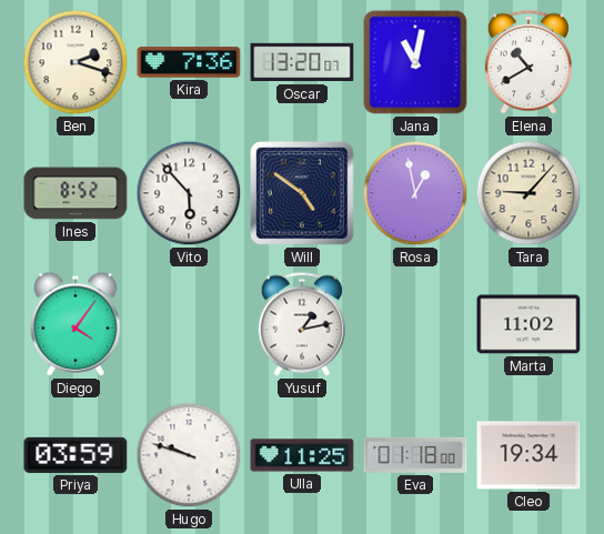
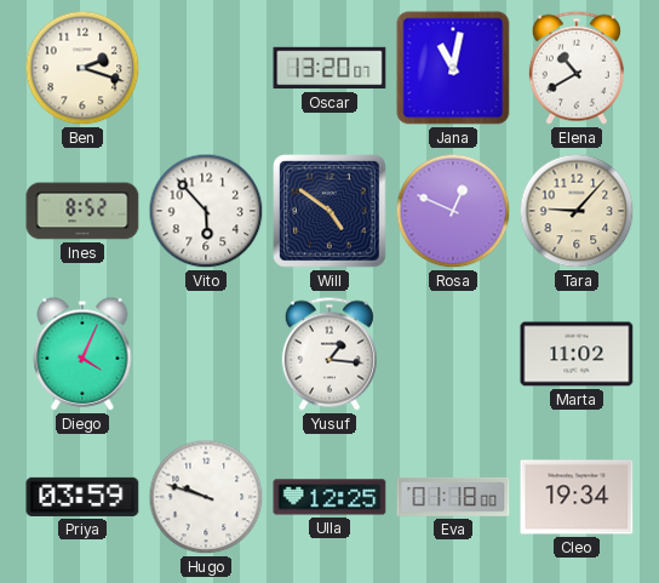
Kira: 7:36 -> none
Rosa: 12:58 -> 12:49
Diego: 4:06 -> 4:04
Yusuf: 1:13 -> 1:16
Ulla: 11:25 -> 12:25
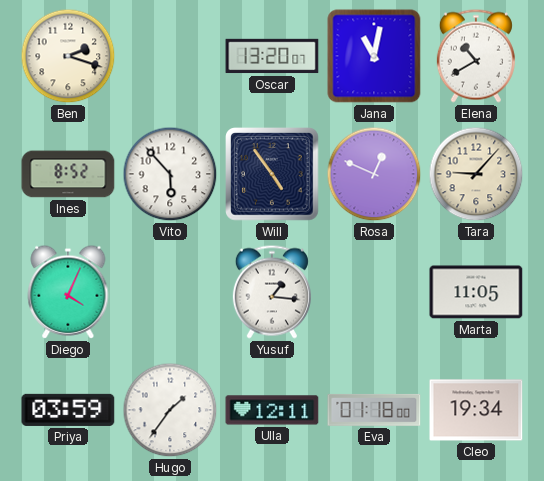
Will: 4:51 -> 4:54
Marta: 11:02 -> 11:05
Hugo: 9:48 -> 1:36
Ulla: 12:25 -> 12:11
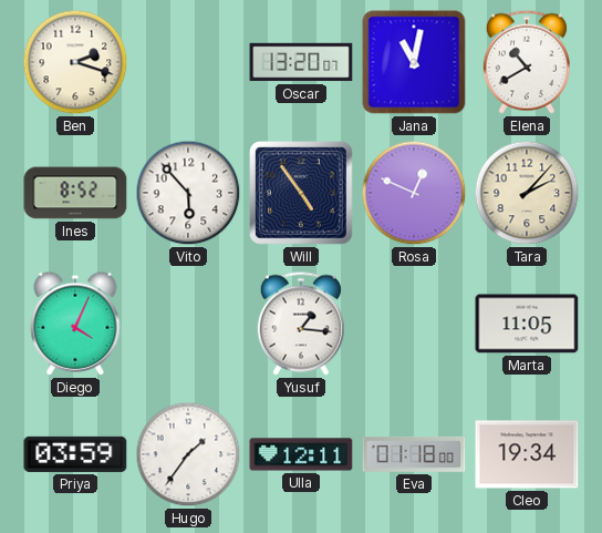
Tara: 9:07 -> 2:07
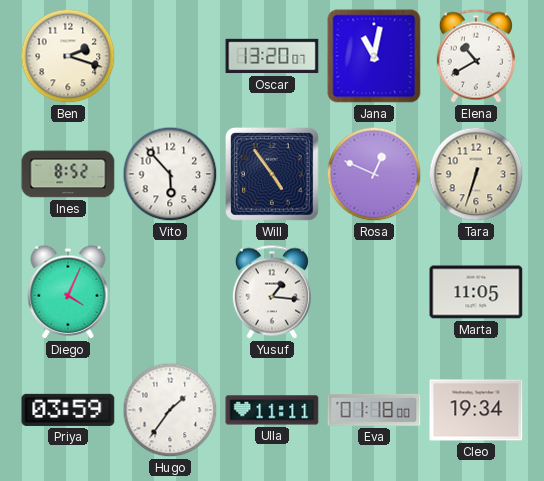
Tara: 2:07 -> 6:33
Ulla: 12:11 -> 11:11
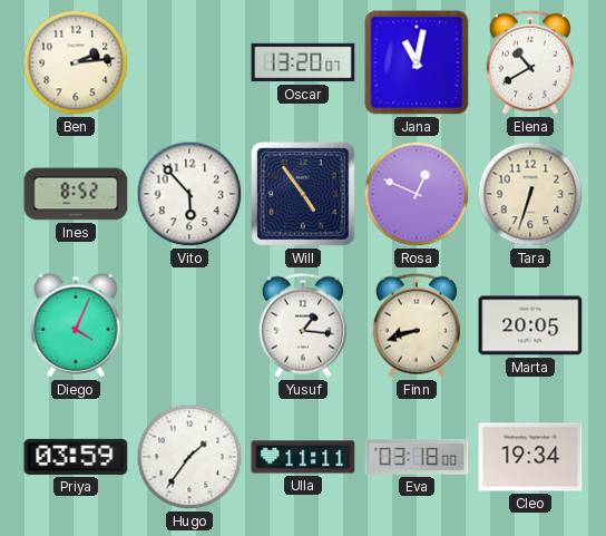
Ben: 2:18 -> 2:14
Finn: none -> 8:42
Marta: 11:05 -> 20:05
Eva: 01:18 -> 03:18
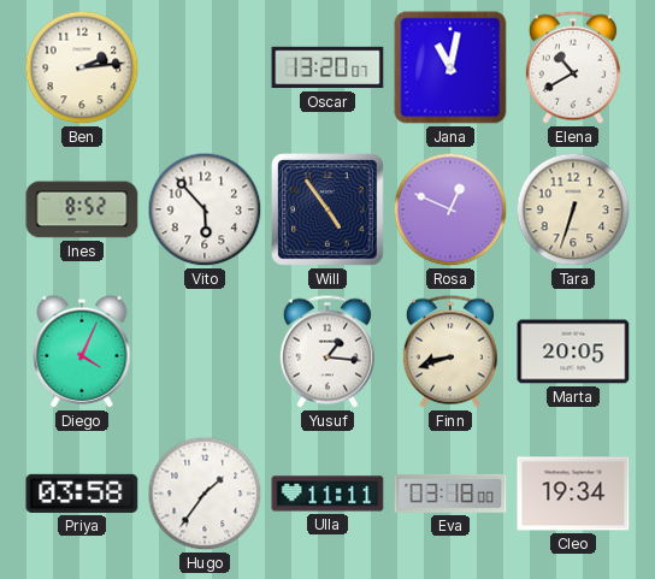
Priya: 03:59 -> 03:58
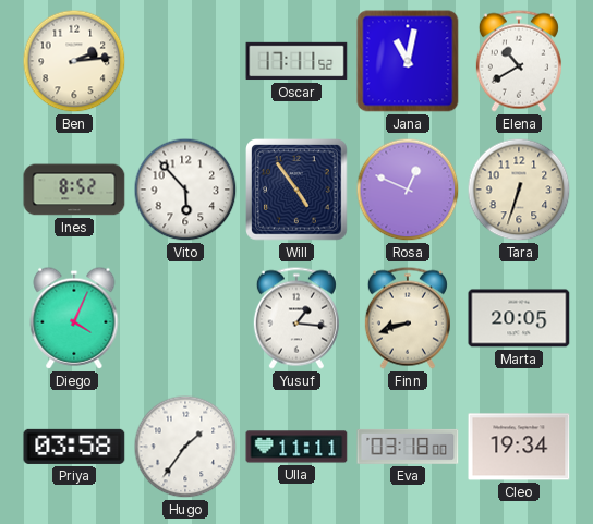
Oscar: 13:20 -> 17:11
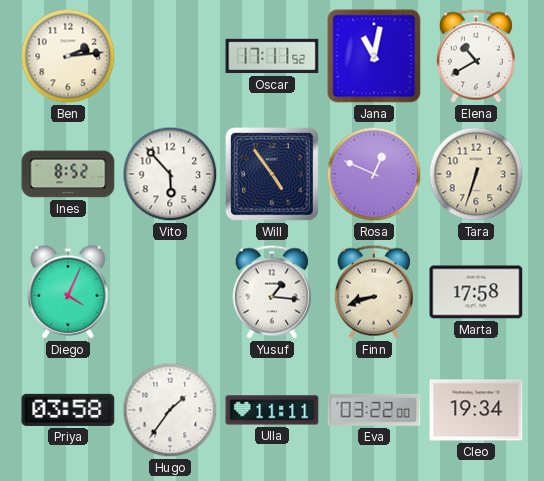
Marta: 20:05 -> 17:58
Eva: 03:18 -> 03:22
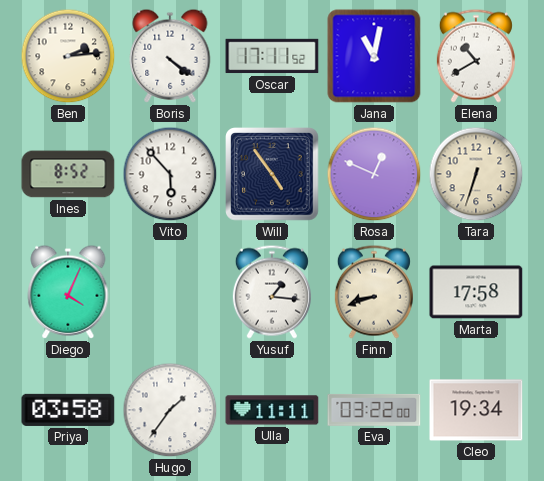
Boris: none -> 4:21
